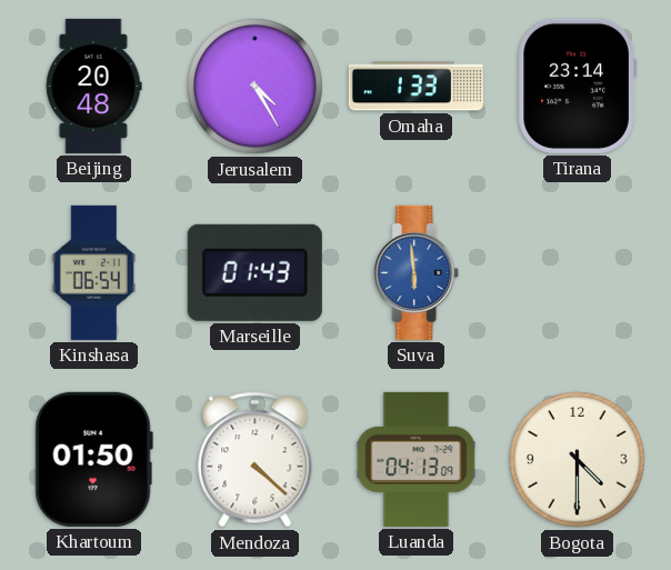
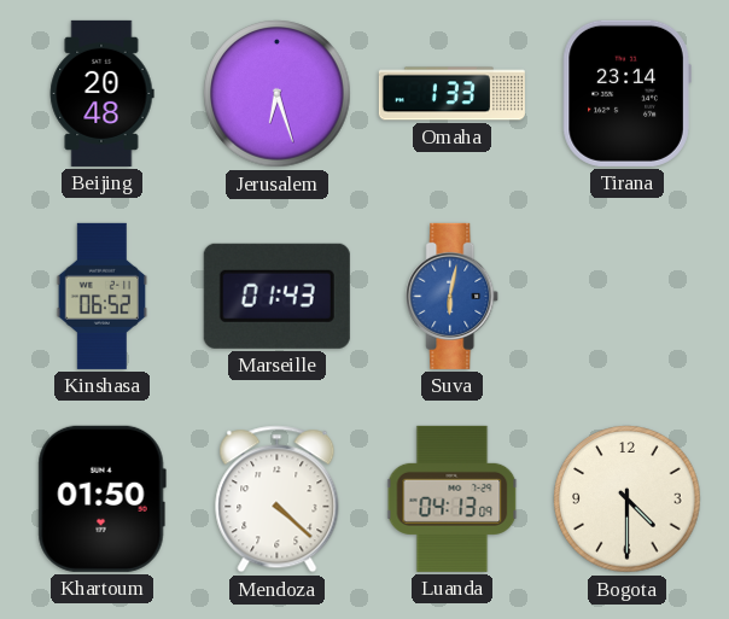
Jerusalem: 4:25 -> 6:27
Kinshasa: 06:54 -> 06:52
Suva: 5:59 -> 6:02
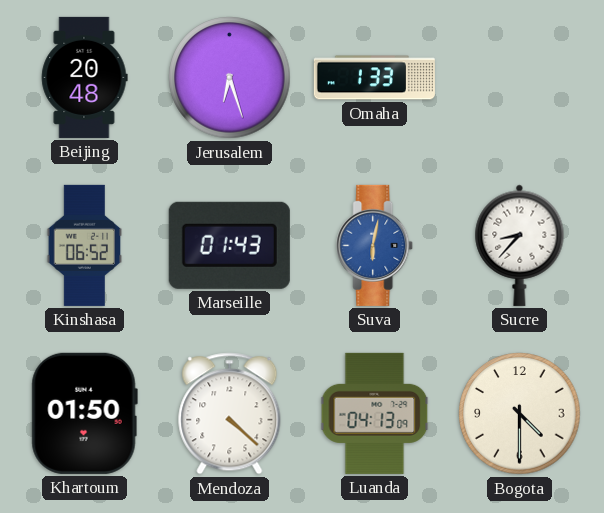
Tirana: 23:14 -> none
Sucre: none -> 8:37
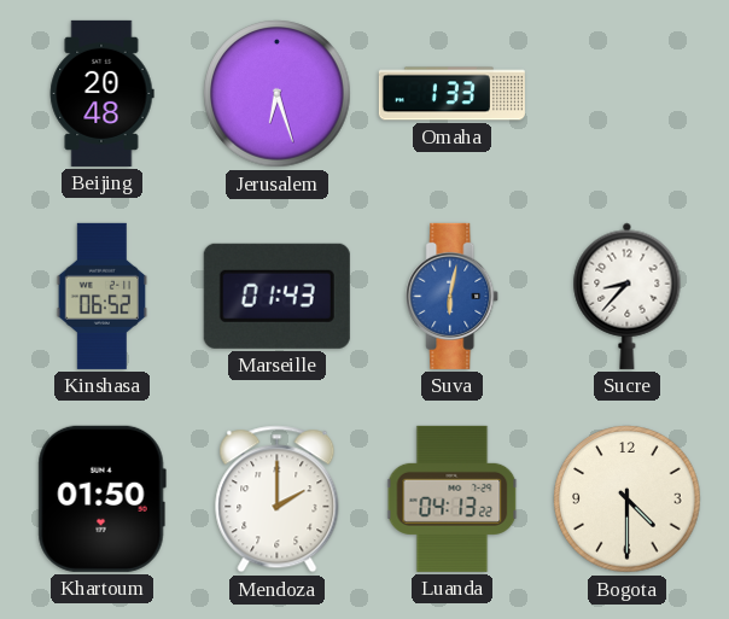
Mendoza: 4:22 -> 2:00
Luanda: 04:13:09 -> 04:13:22
